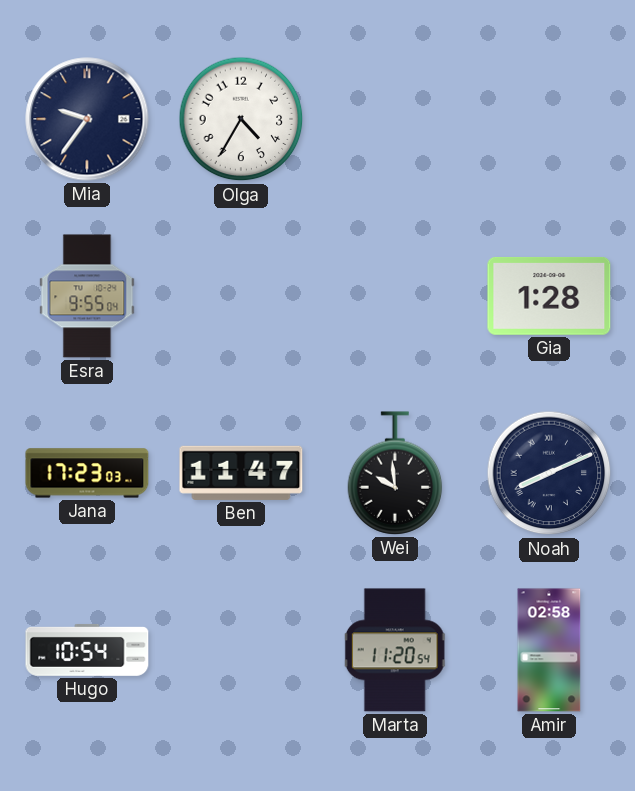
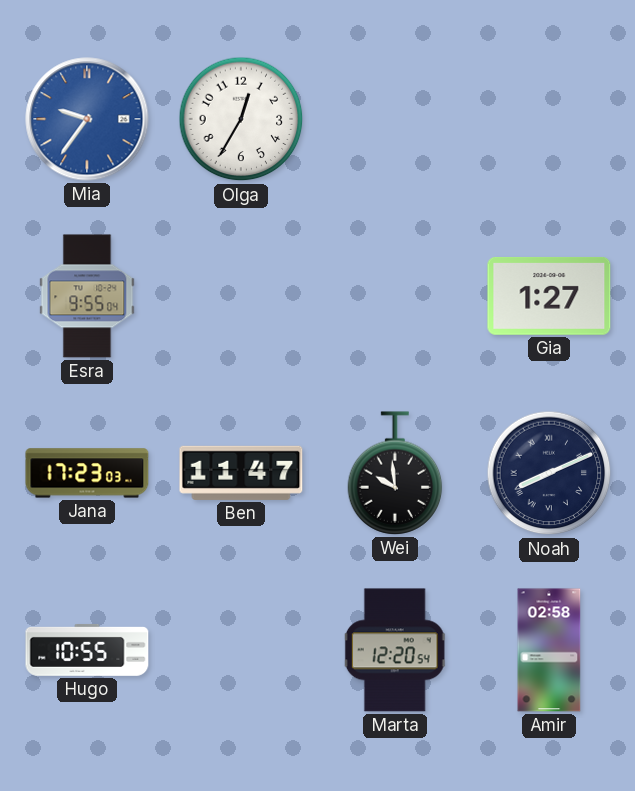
Mia dial: navy -> blue
Olga: 4:35 -> 12:35
Gia: 1:28 -> 1:27
Hugo: 10:54 -> 10:55
Marta: 11:20 -> 12:20
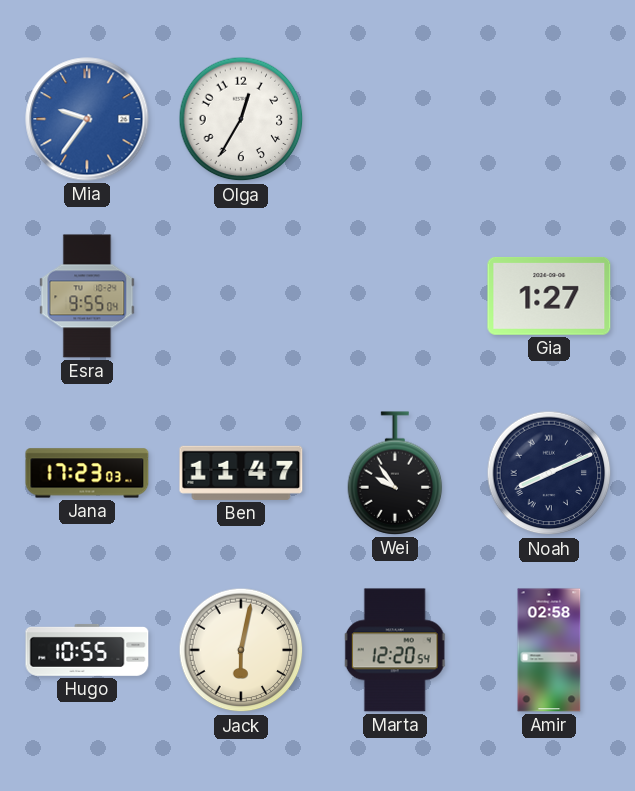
Wei: 9:59 -> 9:54
Jack: none -> 6:02
